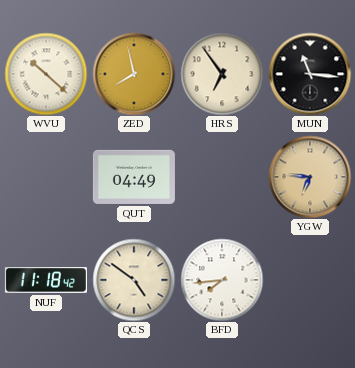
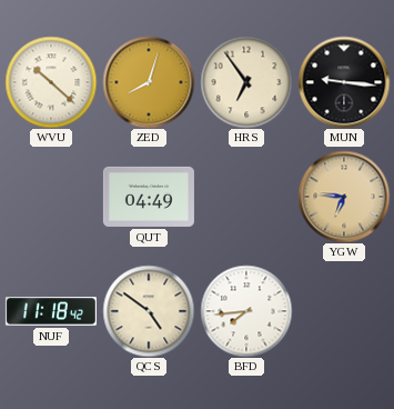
ZED: 7:58 -> 8:03
MUN: 11:16 -> 9:16
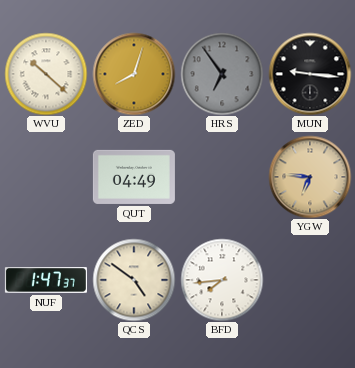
HRS dial: cream -> grey
NUF: 11:18 -> 1:47
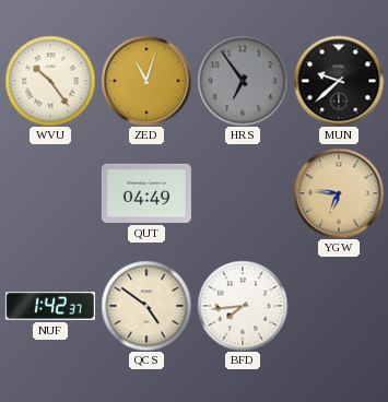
WVU: 10:22 -> 10:24
ZED: 8:03 -> 11:03
MUN: 9:16 -> 9:38
NUF: 1:47 -> 1:42
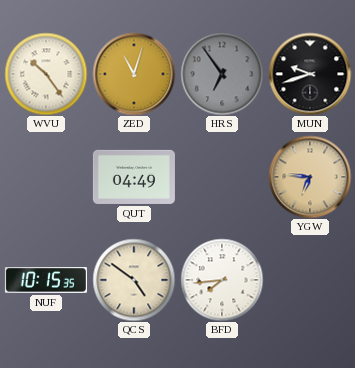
MUN: 9:38 -> 9:42
NUF: 1:42 -> 10:15
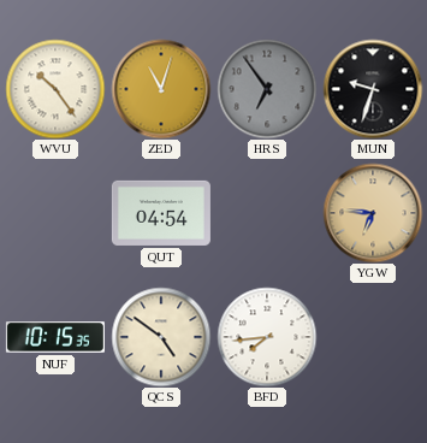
MUN: 9:42 -> 9:33
QUT: 04:49 -> 04:54
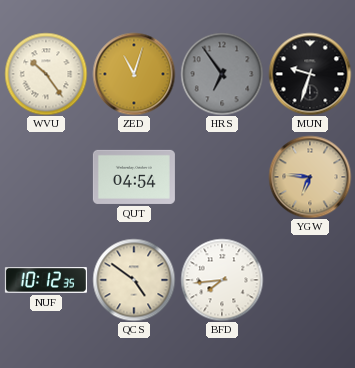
NUF: 10:15 -> 10:12
